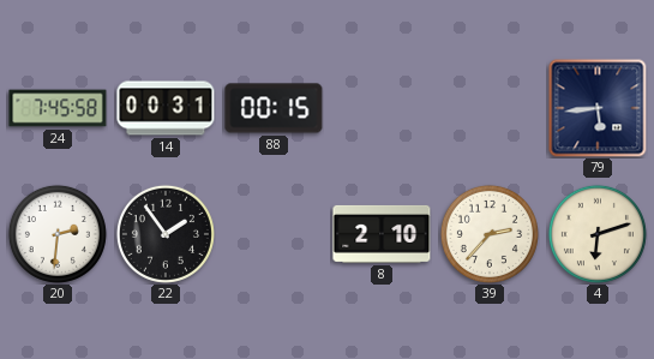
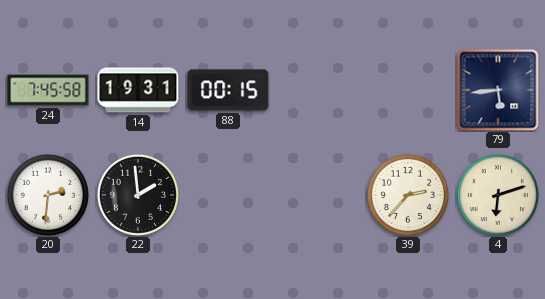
14: 00:31 -> 19:31
22: 1:54 -> 1:59
8: 2:10 -> none
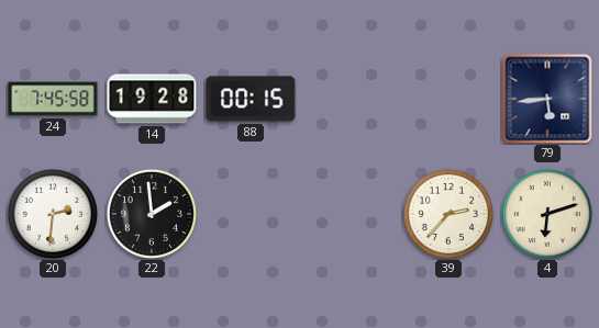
14: 19:31 -> 19:28
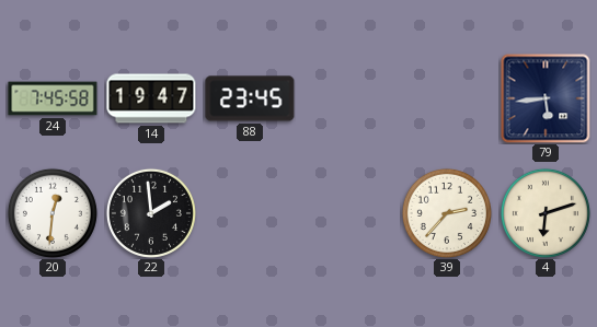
14: 19:28 -> 19:47
88: 00:15 -> 23:45
20: 2:31 -> 12:31
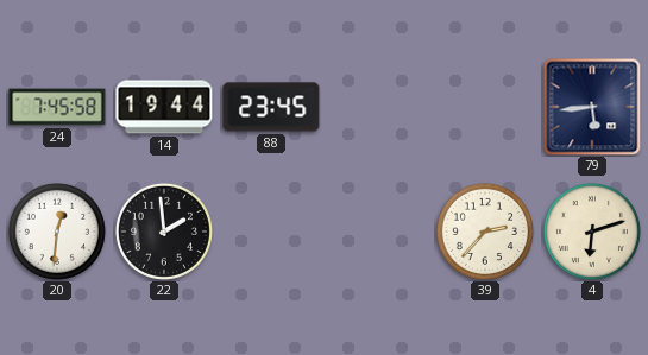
14: 19:47 -> 19:44
